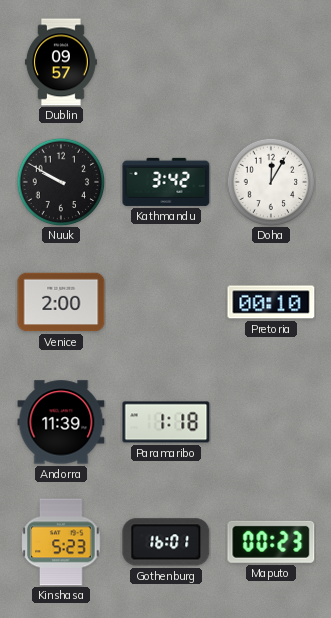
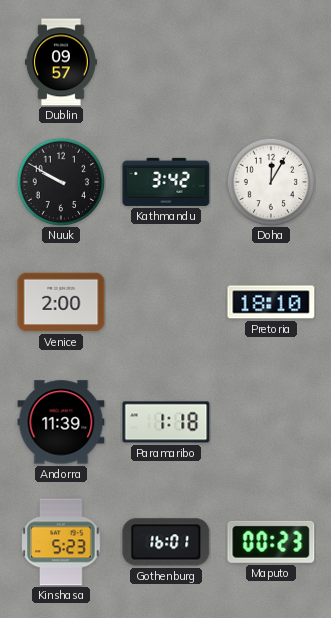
Pretoria: 00:10 -> 18:10
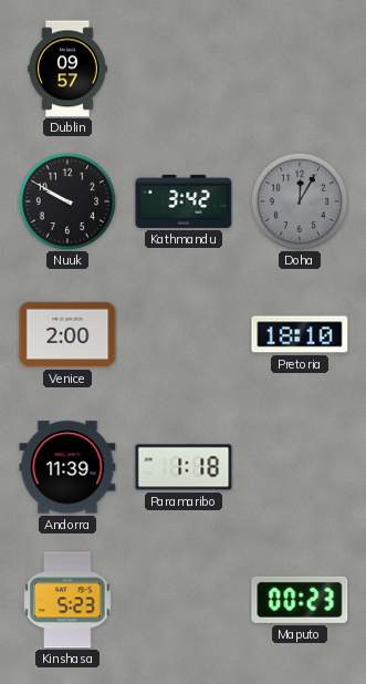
Doha dial: white -> grey
Gothenburg: 16:01 -> none
